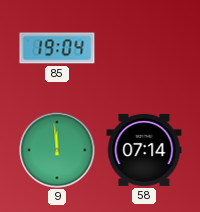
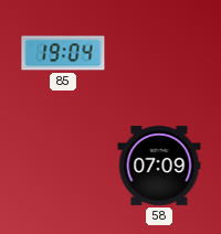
9: 11:59 -> none
58: 07:14 -> 07:09
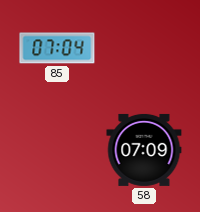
85: 19:04 -> 07:04
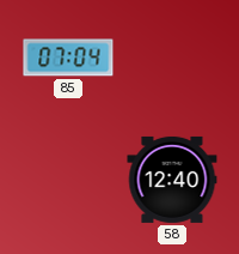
58: 07:09 -> 12:40
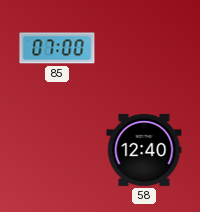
85: 07:04 -> 07:00
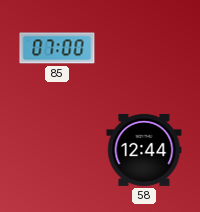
58: 12:40 -> 12:44
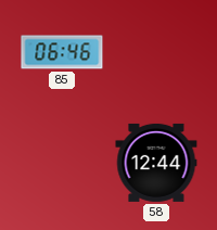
85: 07:00 -> 06:46
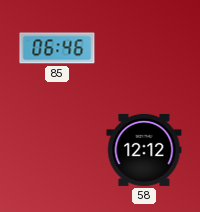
58: 12:44 -> 12:12
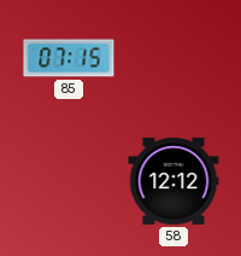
85: 06:46 -> 07:15
